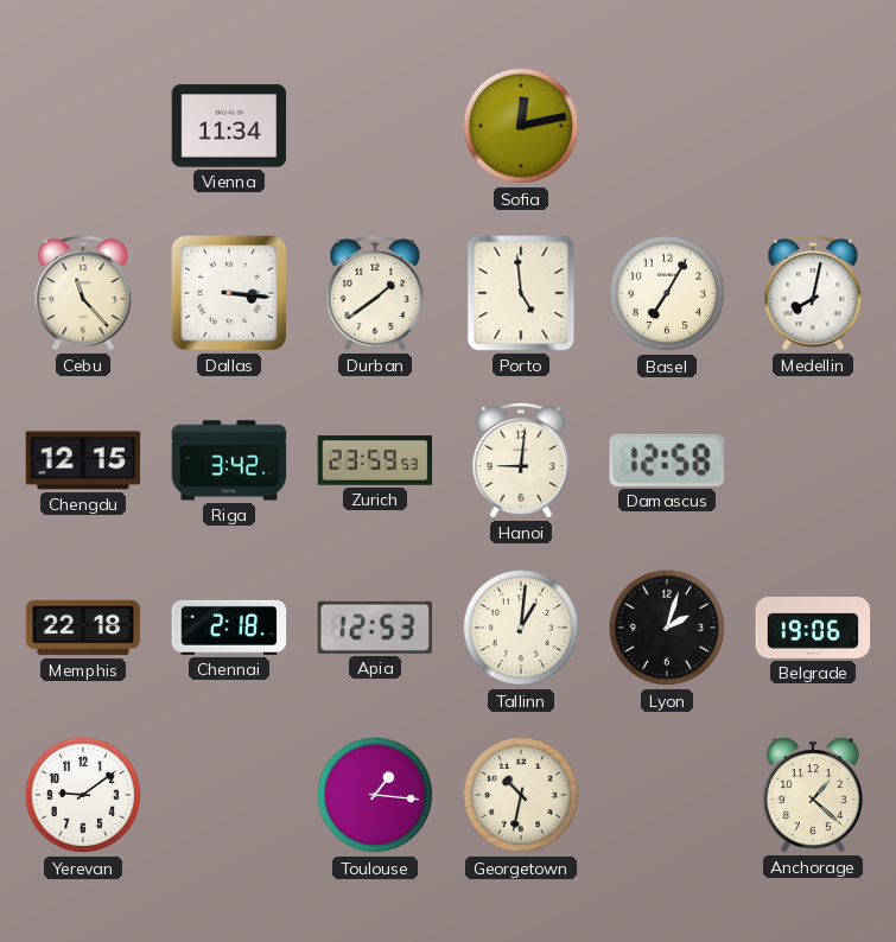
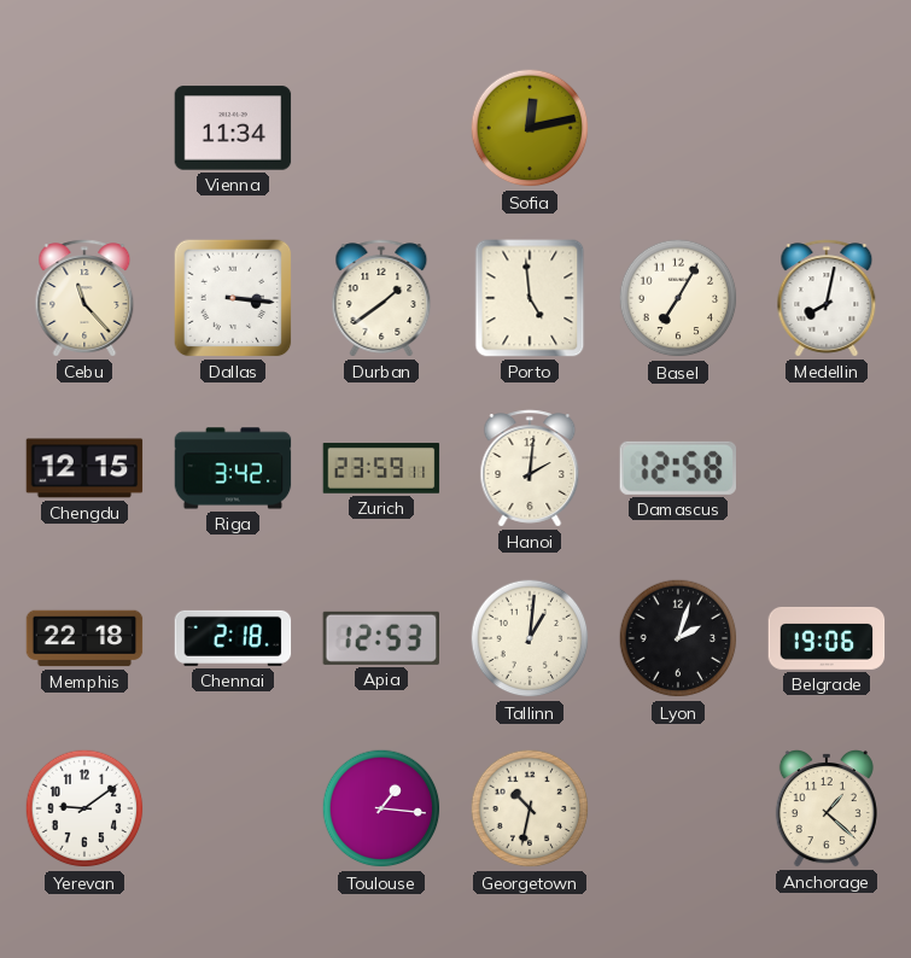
Zurich: 23:59:53 -> 23:59:11
Hanoi: 9:01 -> 2:01
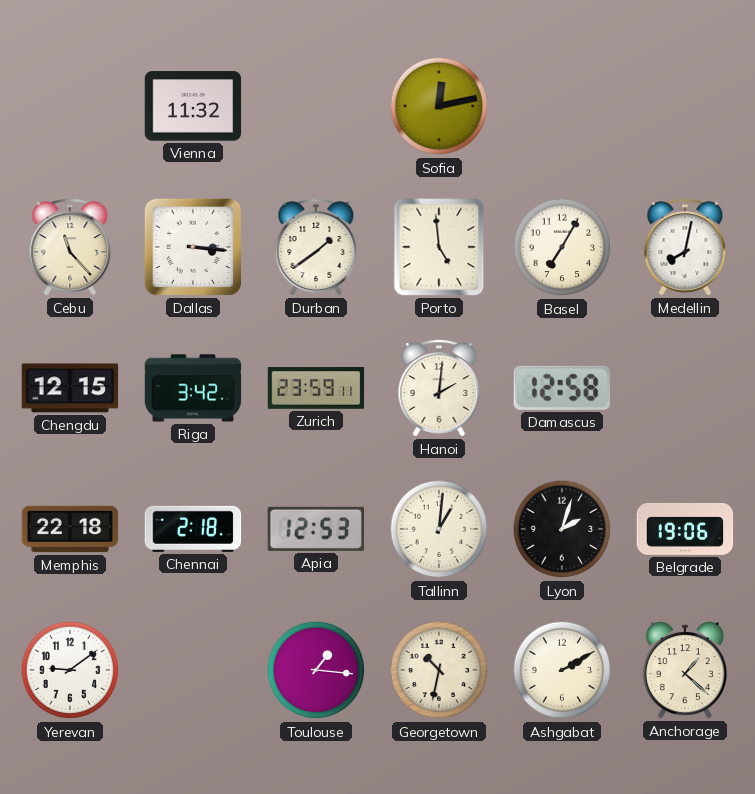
Vienna: 11:34 -> 11:32
Ashgabat: none -> 2:10
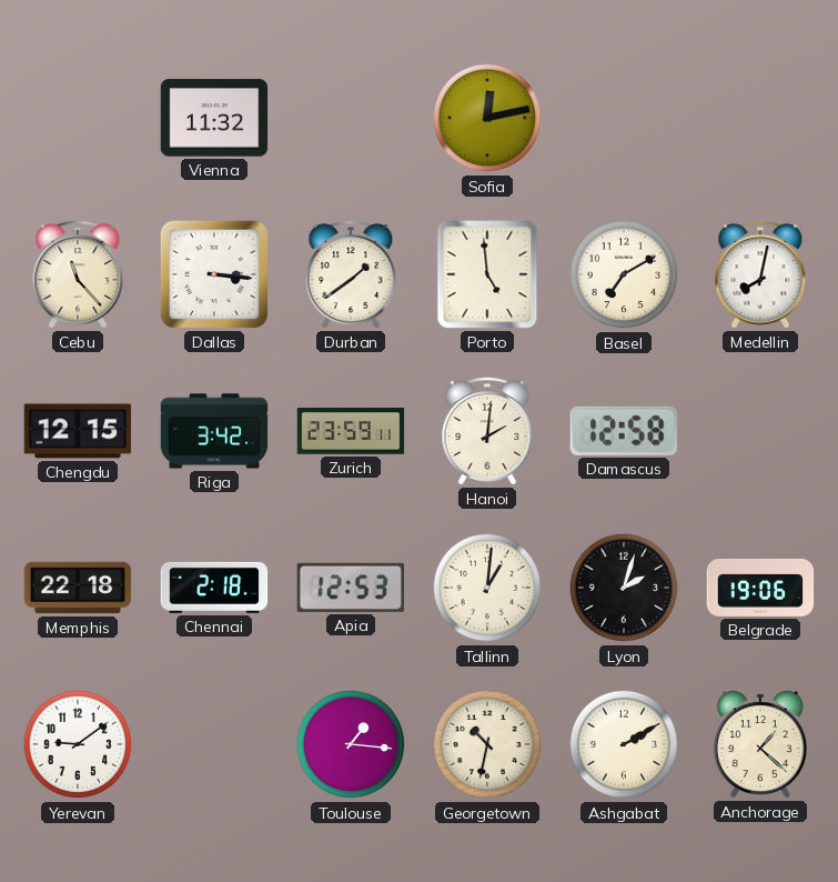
Basel: 7:05 -> 7:10
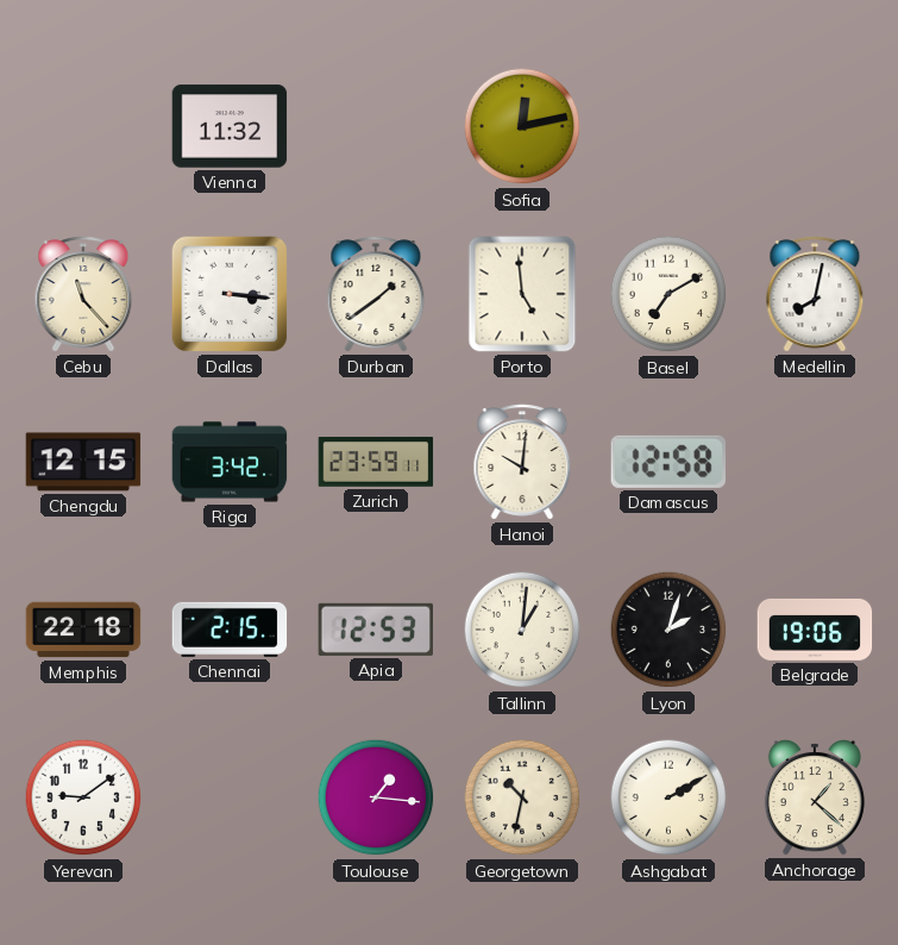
Hanoi: 2:01 -> 10:01
Chennai: 2:18 -> 2:15
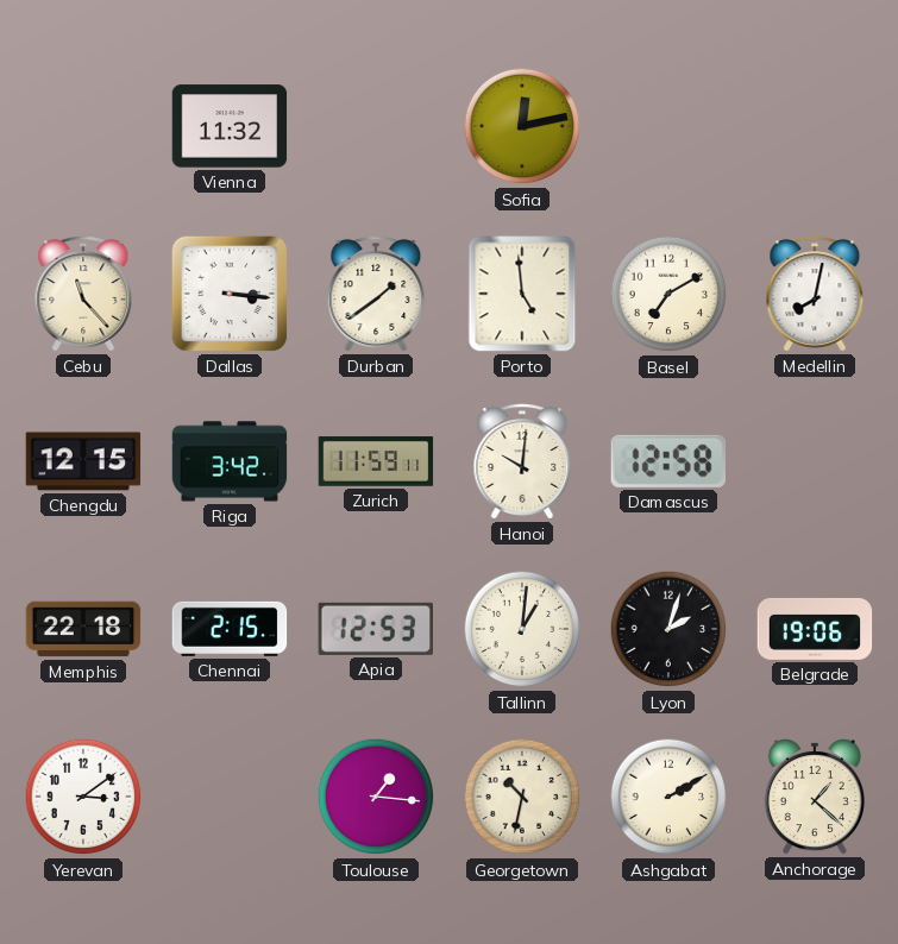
Zurich: 23:59 -> 11:59
Yerevan: 9:09 -> 3:09
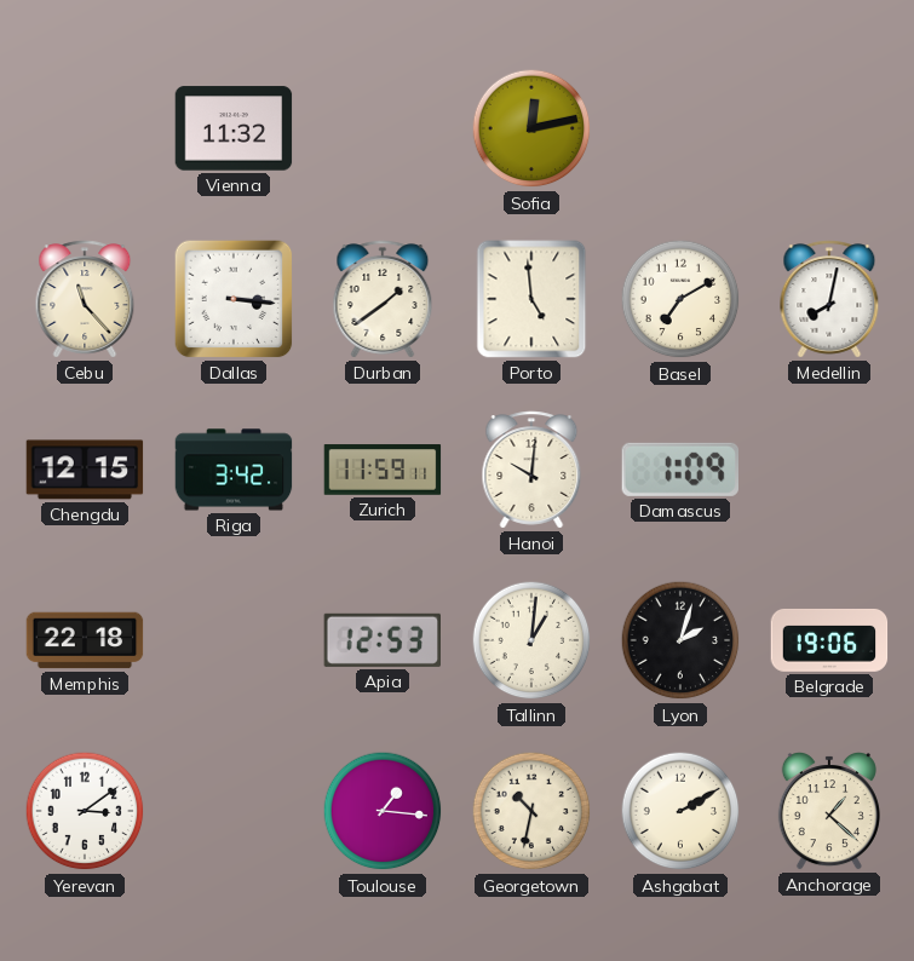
Damascus: 12:58 -> 1:09
Chennai: 2:15 -> none
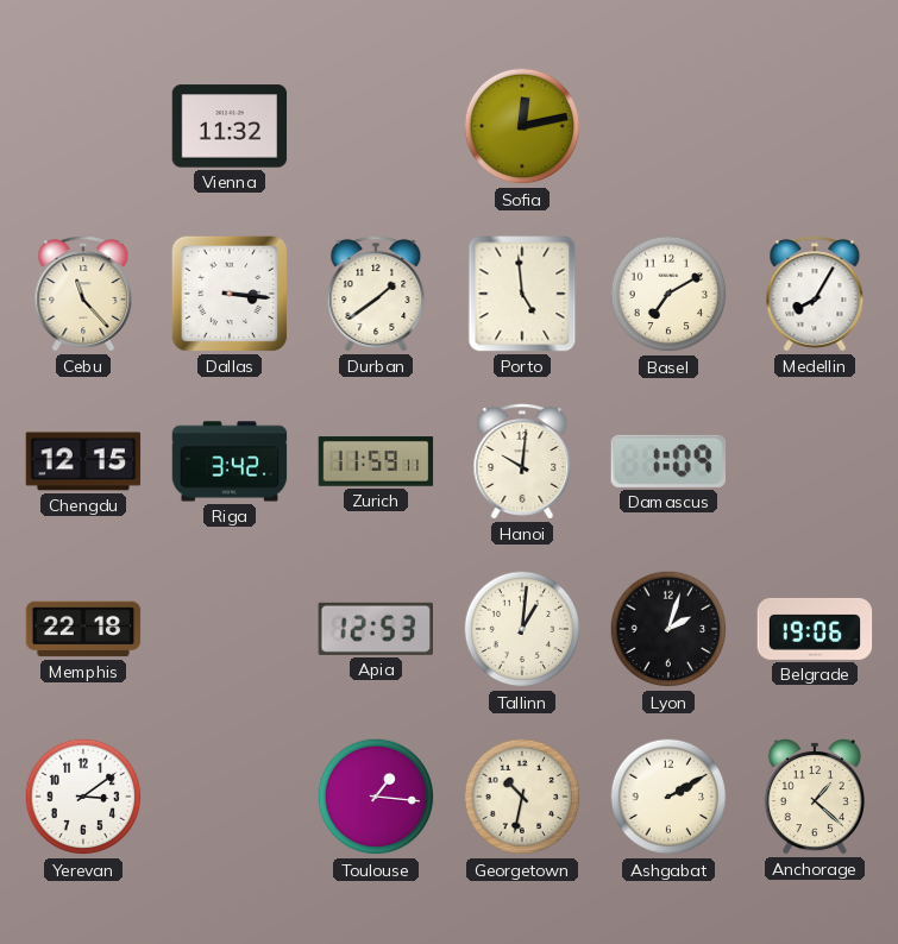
Medellin: 8:02 -> 8:05
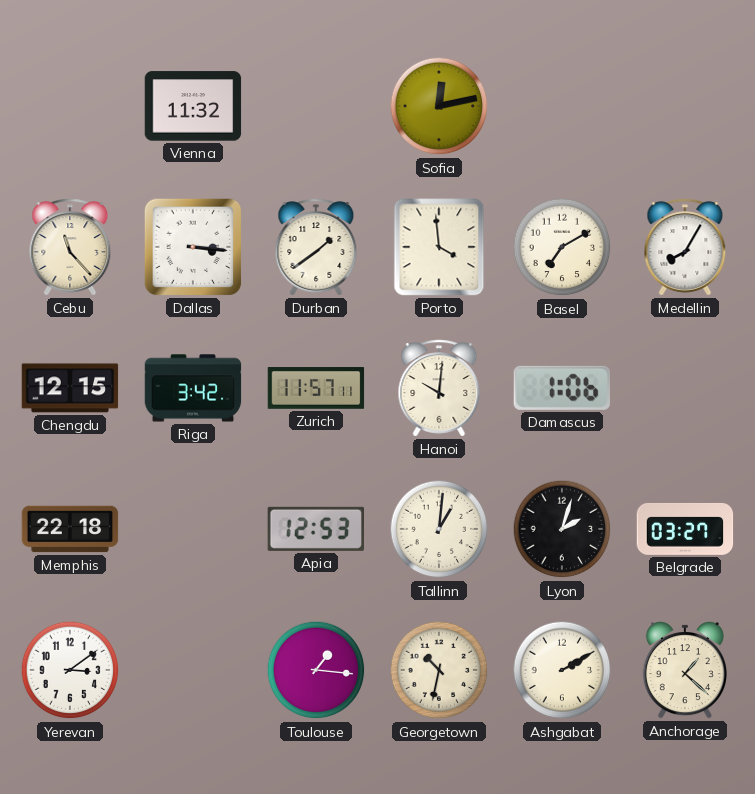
Porto: 4:59 -> 3:59
Zurich: 11:59 -> 11:57
Damascus: 1:09 -> 1:06
Belgrade: 19:06 -> 03:27
